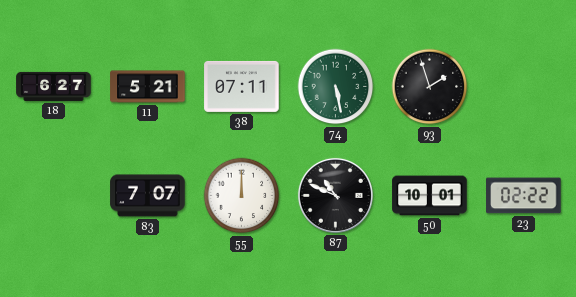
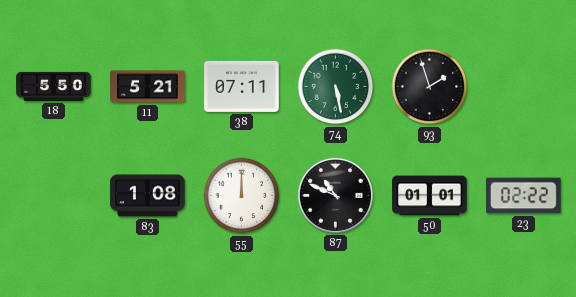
18: 6:27 -> 5:50
83: 7:07 -> 1:08
50: 10:01 -> 01:01
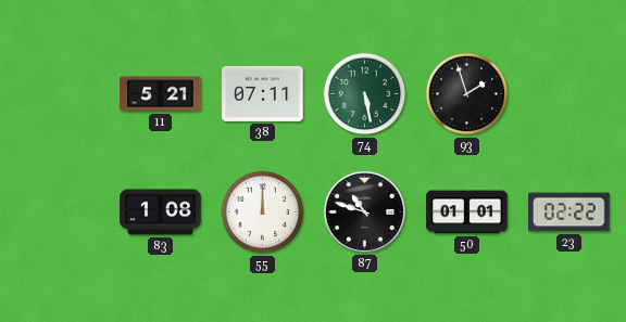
18: 5:50 -> none
87: 10:49 -> 10:48
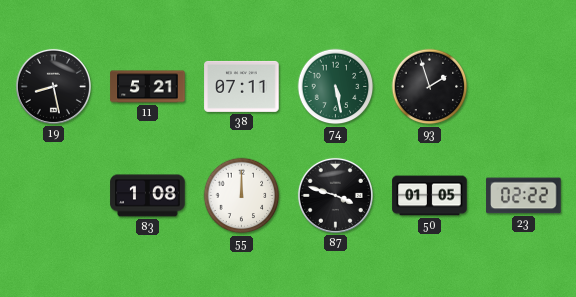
19: none -> 8:28
87: 10:48 -> 3:48
50: 01:01 -> 01:05
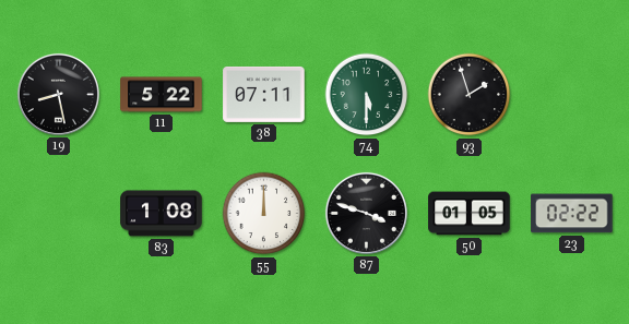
11: 5:21 -> 5:22
74: 5:28 -> 5:30
